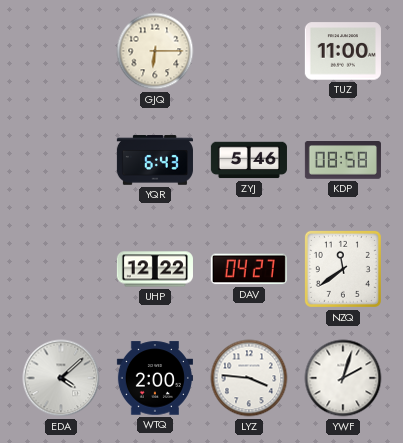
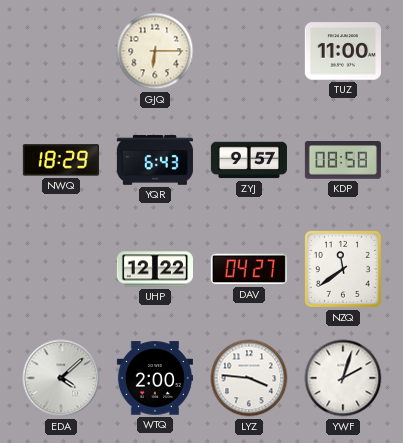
NWQ: none -> 18:29
ZYJ: 5:46 -> 9:57
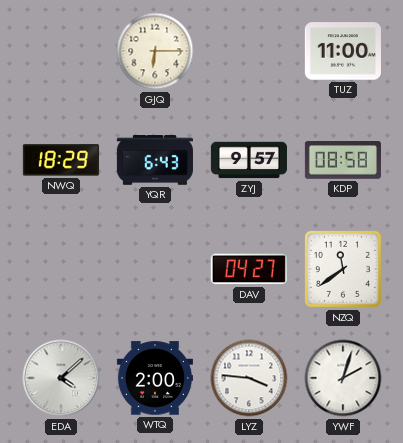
UHP: 12:22 -> none
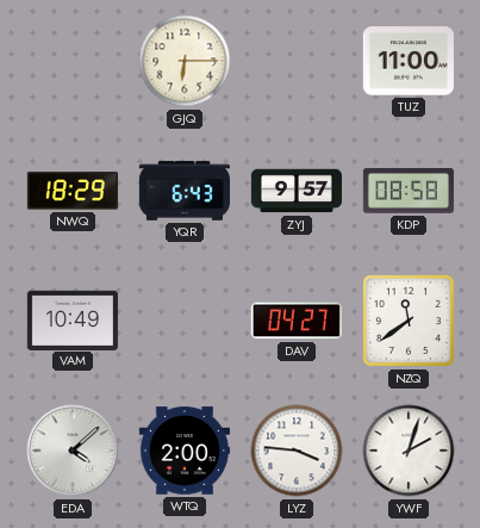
VAM: none -> 10:49
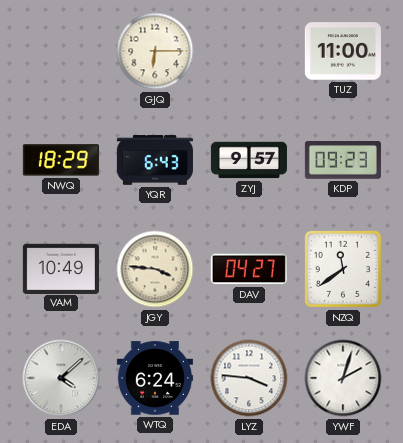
KDP: 08:58 -> 09:23
JGY: none -> 3:46
WTQ: 2:00 -> 6:24
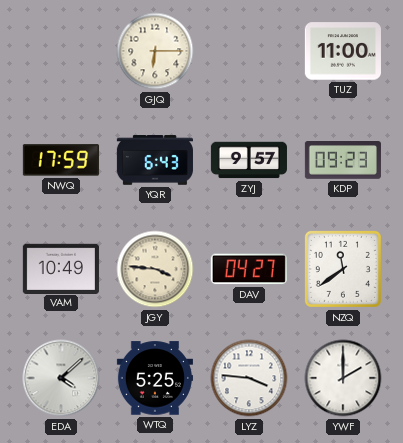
NWQ: 18:29 -> 17:59
WTQ: 6:24 -> 5:25
YWF: 2:03 -> 2:00
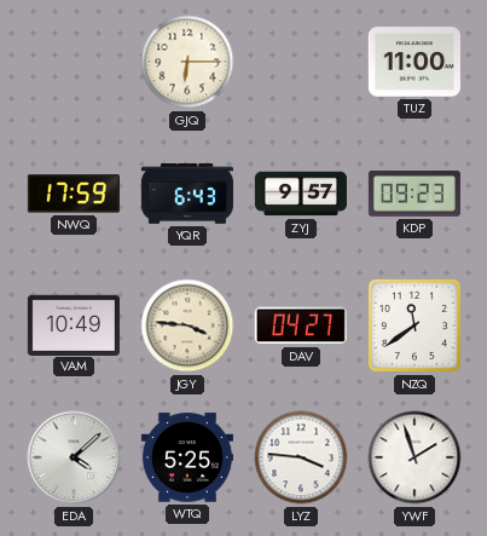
YWF: 2:00 -> 1:57
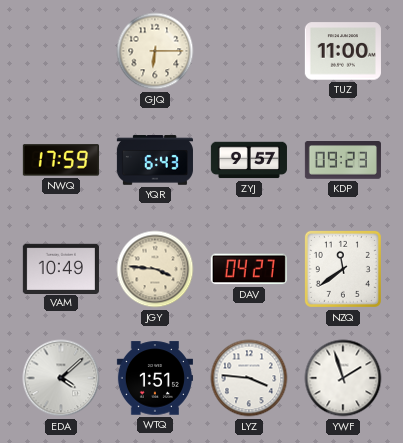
WTQ: 5:25 -> 1:51
